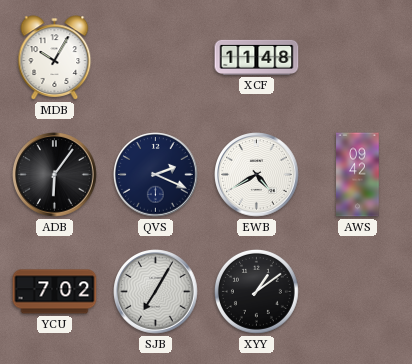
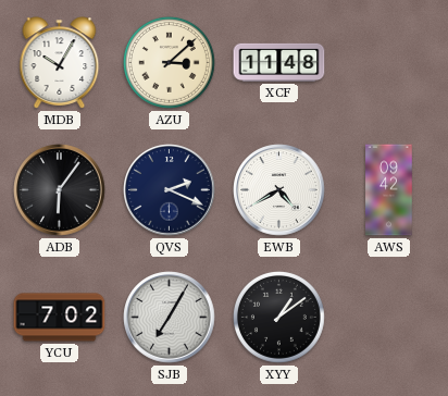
AZU: none -> 3:08
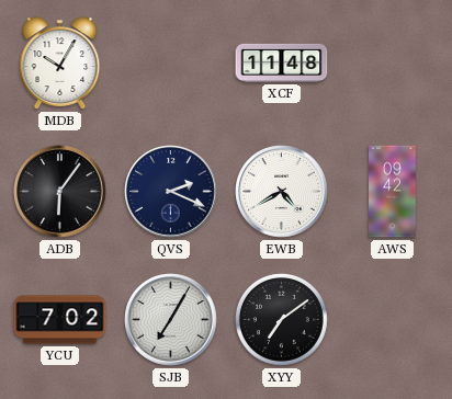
AZU: 3:08 -> none
XYY: 1:09 -> 7:09
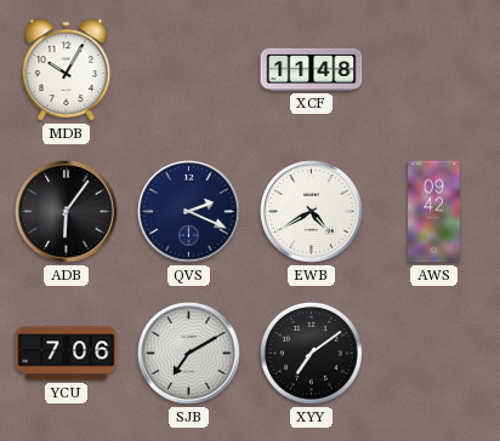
YCU: 7:02 -> 7:06
SJB: 7:05 -> 7:10
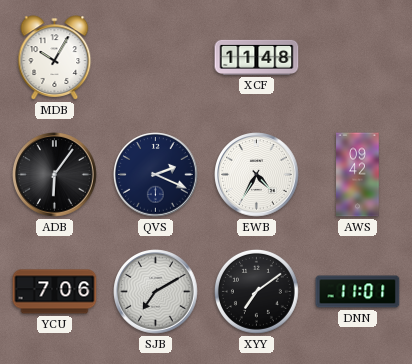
EWB: 4:40 -> 4:35
DNN: none -> 11:01
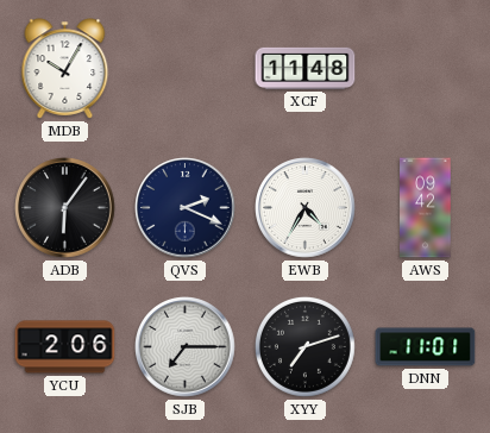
YCU: 7:06 -> 2:06
SJB: 7:10 -> 7:15
XYY: 7:09 -> 7:12
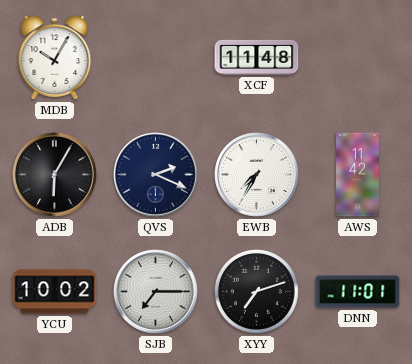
ADB: 6:06 -> 6:05
EWB: 4:35 -> 7:35
AWS: 09:42 -> 11:42
YCU: 2:06 -> 10:02
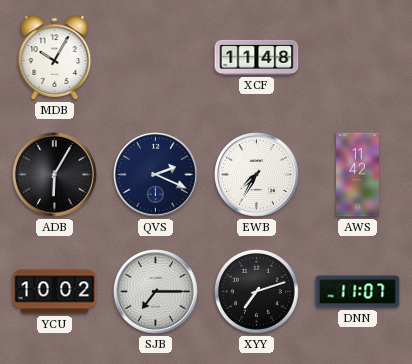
DNN: 11:01 -> 11:07
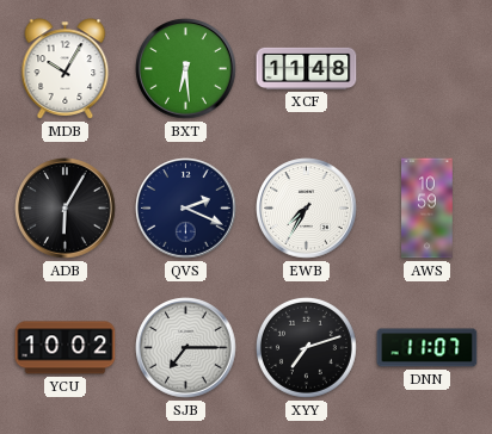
BXT: none -> 6:29
AWS: 11:42 -> 10:59
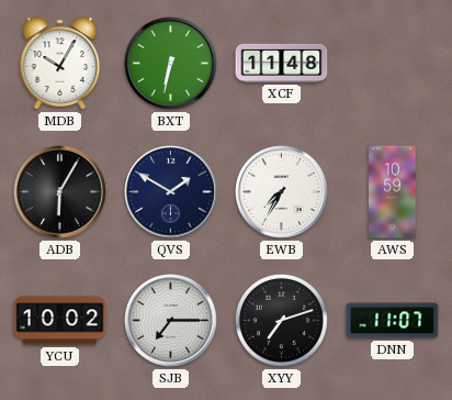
BXT: 6:29 -> 6:32
QVS: 2:19 -> 1:50
